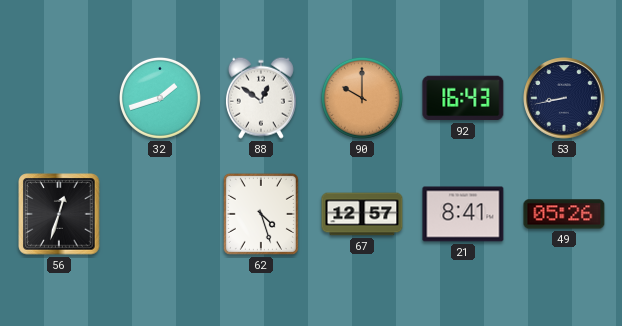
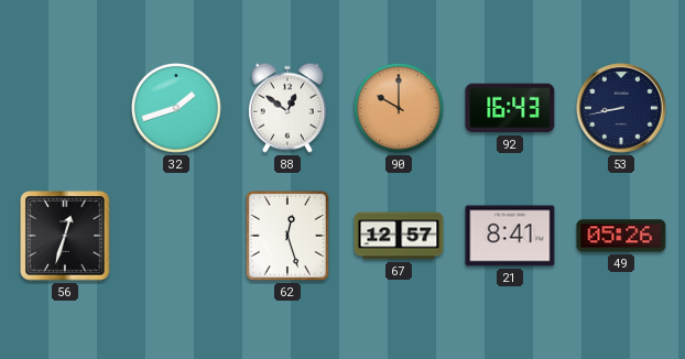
62: 4:27 -> 12:27
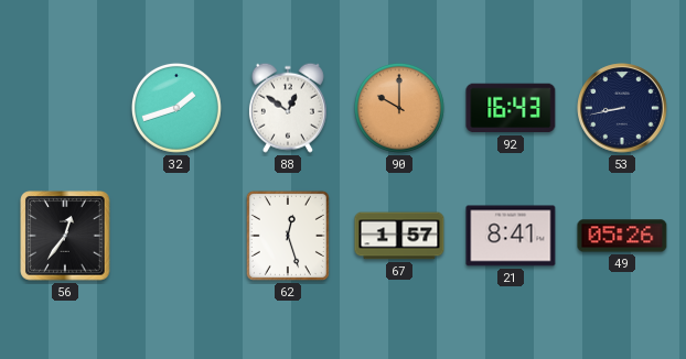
56: 12:33 -> 12:36
67: 12:57 -> 1:57
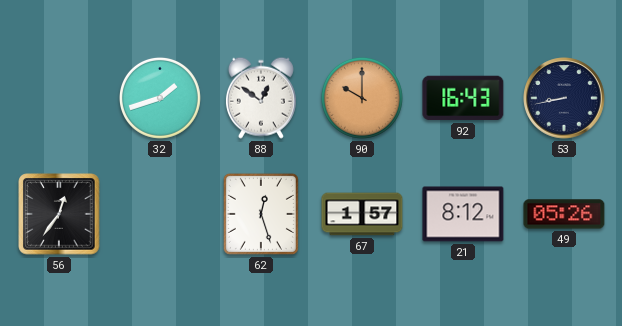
21: 8:41 -> 8:12
